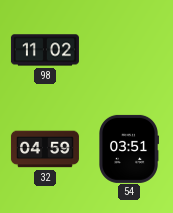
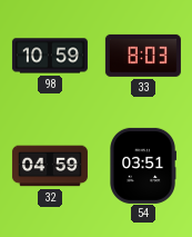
98: 11:02 -> 10:59
33: none -> 8:03
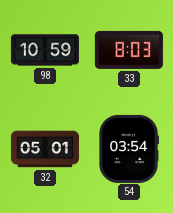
32: 04:59 -> 05:01
54: 03:51 -> 03:54
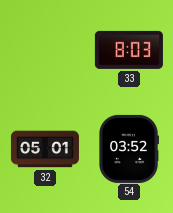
98: 10:59 -> none
54: 03:54 -> 03:52
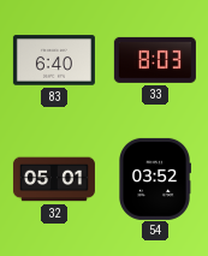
83: none -> 6:40
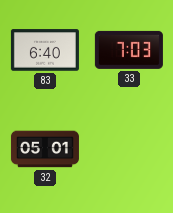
33: 8:03 -> 7:03
54: 03:52 -> none
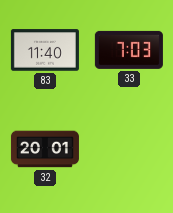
83: 6:40 -> 11:40
32: 05:01 -> 20:01
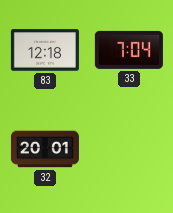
83: 11:40 -> 12:18
33: 7:03 -> 7:04
